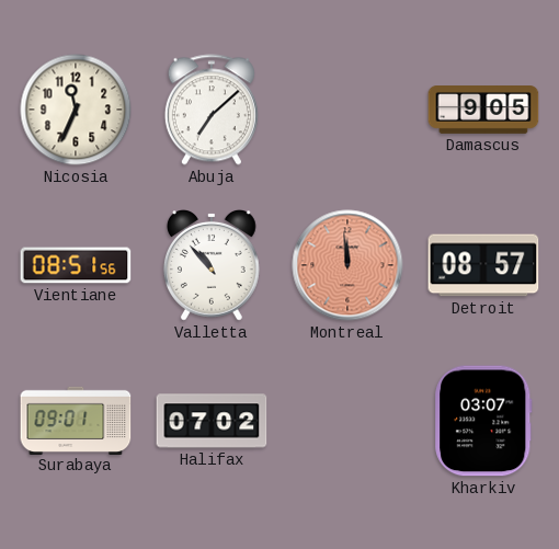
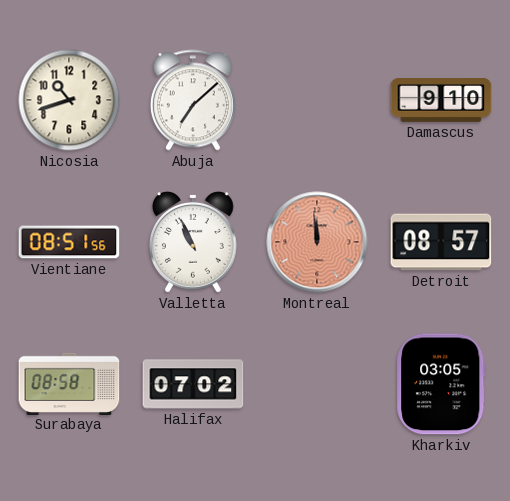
Nicosia: 11:34 -> 10:42
Damascus: 9:05 -> 9:10
Valletta: 10:53 -> 10:56
Surabaya: 09:01 -> 08:58
Kharkiv: 03:07 -> 03:05
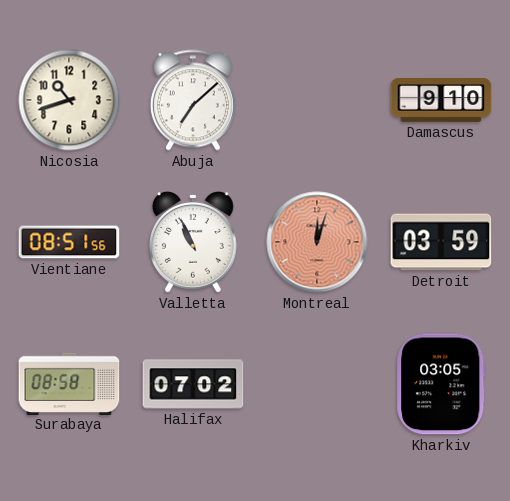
Montreal: 11:59 -> 12:03
Detroit: 08:57 -> 03:59
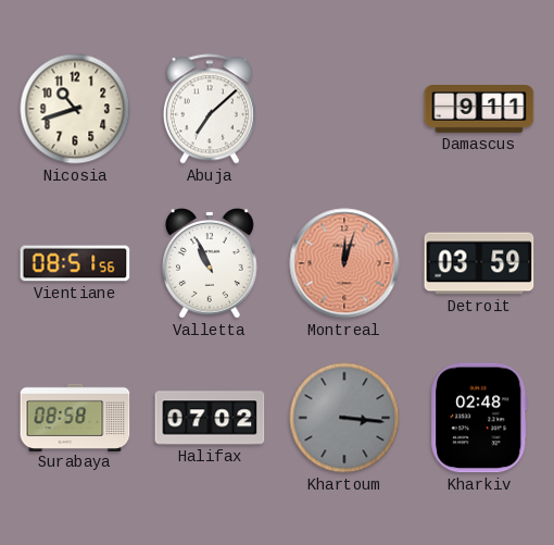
Damascus: 9:10 -> 9:11
Khartoum: none -> 3:16
Kharkiv: 03:05 -> 02:48
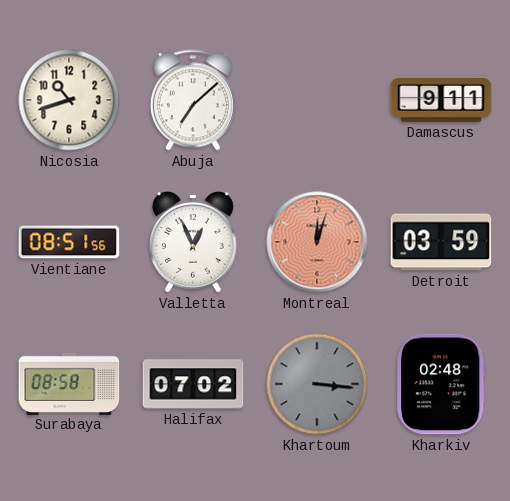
Valletta: 10:56 -> 12:56
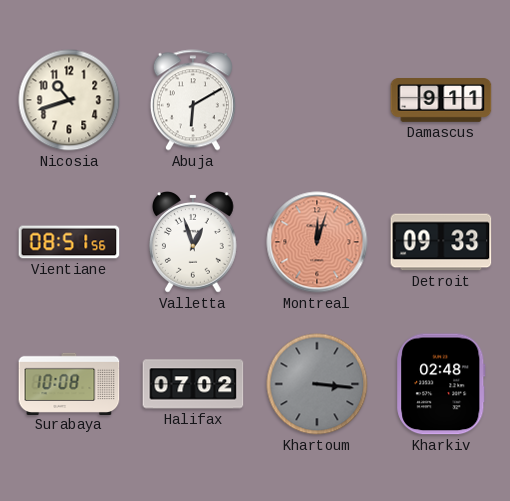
Abuja: 7:08 -> 6:10
Valletta: 12:56 -> 12:57
Detroit: 03:59 -> 09:33
Surabaya: 08:58 -> 10:08
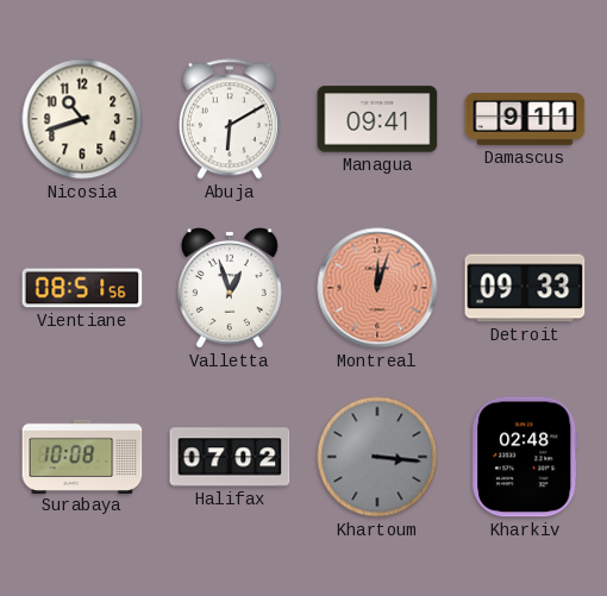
Managua: none -> 09:41
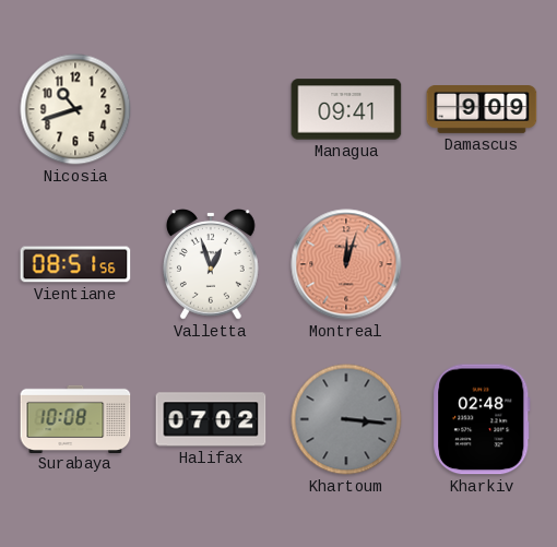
Abuja: 6:10 -> none
Damascus: 9:11 -> 9:09
Detroit: 09:33 -> none
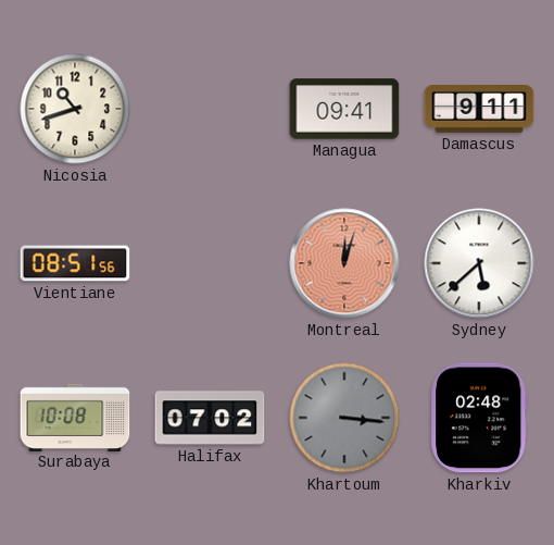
Damascus: 9:09 -> 9:11
Valletta: 12:57 -> none
Sydney: none -> 5:38
